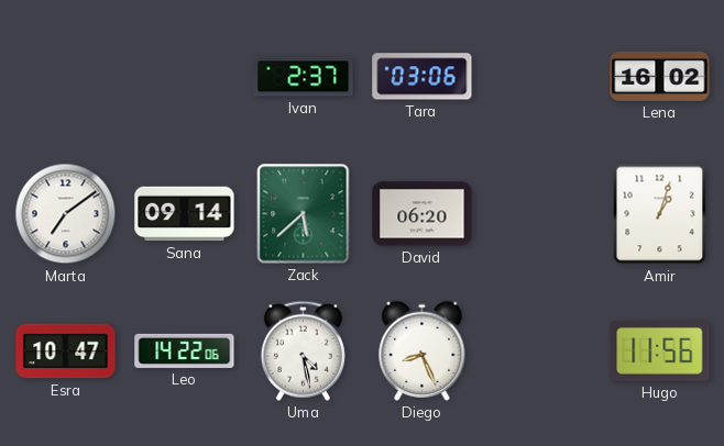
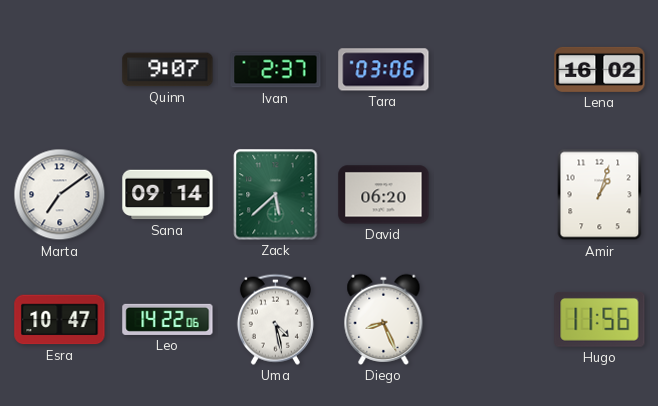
Quinn: none -> 9:07
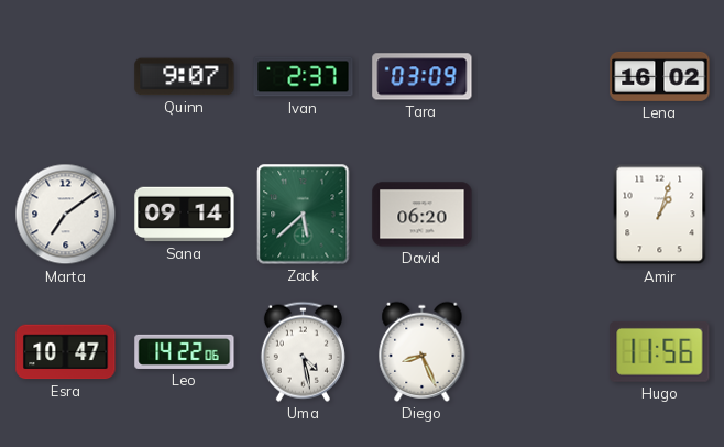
Tara: 03:06 -> 03:09
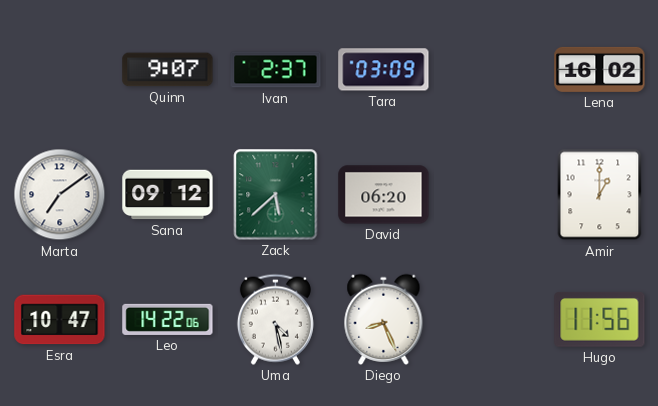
Sana: 09:14 -> 09:12
Amir: 1:03 -> 1:00
